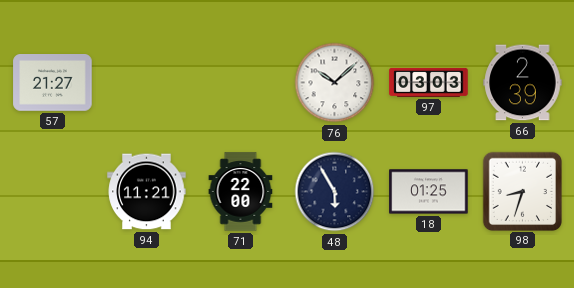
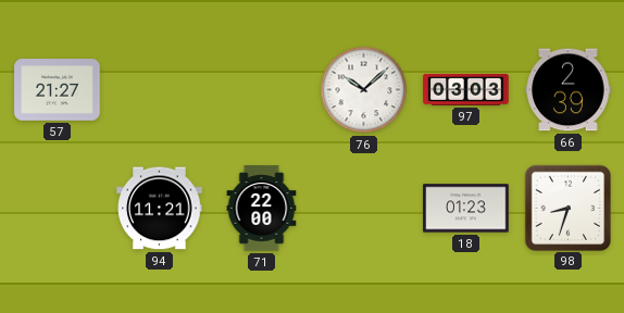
48: 5:55 -> none
18: 01:25 -> 01:23
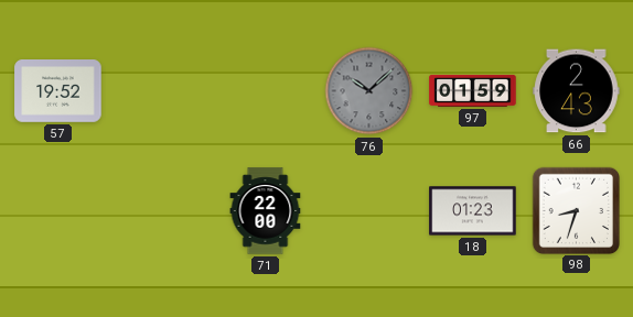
57: 21:27 -> 19:52
76 dial: white -> grey
97: 03:03 -> 01:59
66: 2:39 -> 2:43
94: 11:21 -> none
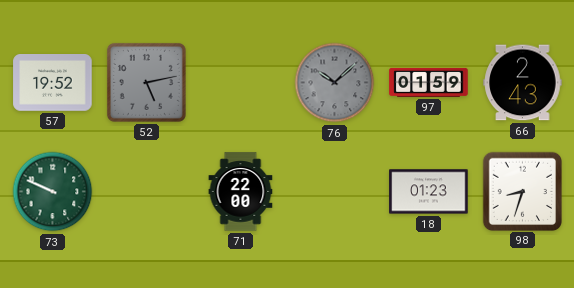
52: none -> 5:13
73: none -> 9:49
